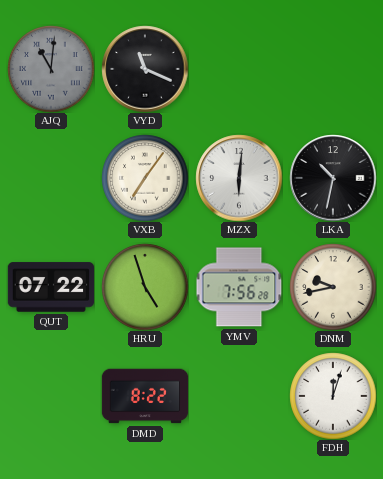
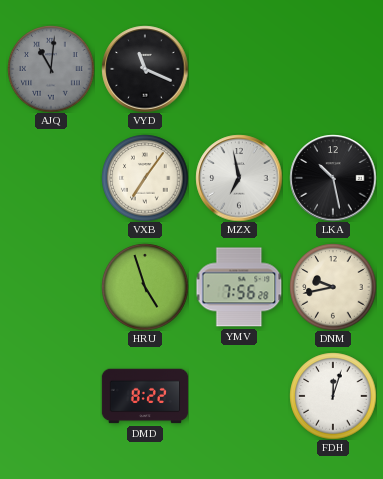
MZX: 6:01 -> 6:58
LKA: 10:32 -> 10:28
QUT: 07:22 -> none
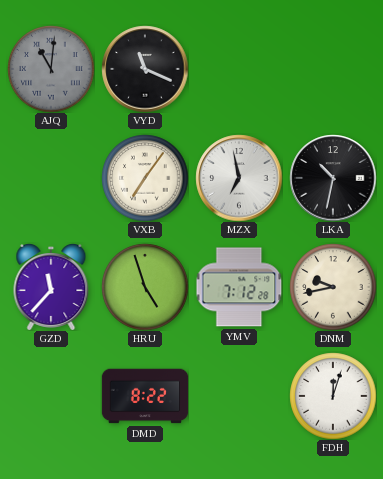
LKA: 10:28 -> 10:32
GZD: none -> 11:37
YMV: 7:56 -> 7:12
